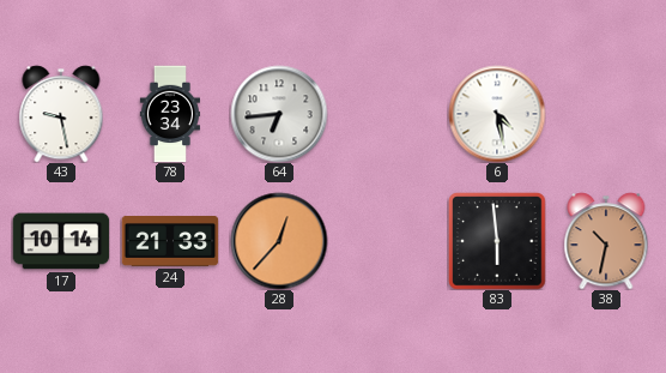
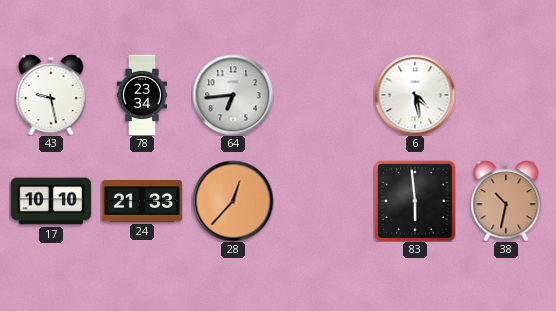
17: 10:14 -> 10:10
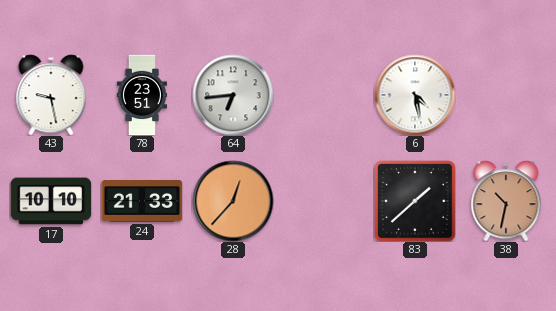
78: 23:34 -> 23:51
83: 5:59 -> 1:38
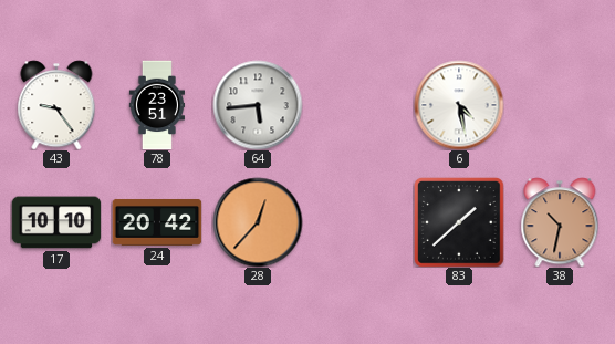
43: 9:28 -> 9:24
64: 6:44 -> 5:44
24: 21:33 -> 20:42
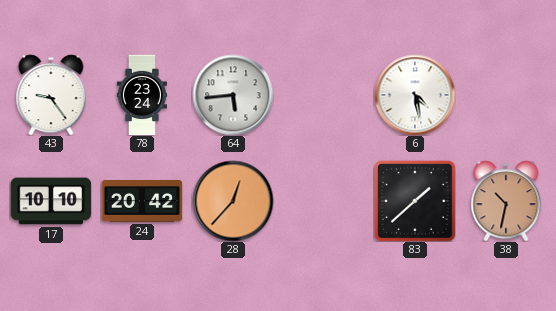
78: 23:51 -> 23:24
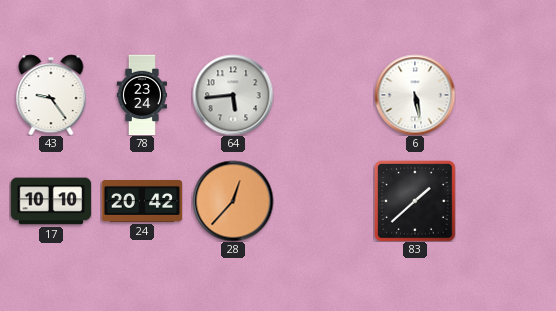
6: 4:28 -> 5:28
38: 10:32 -> none
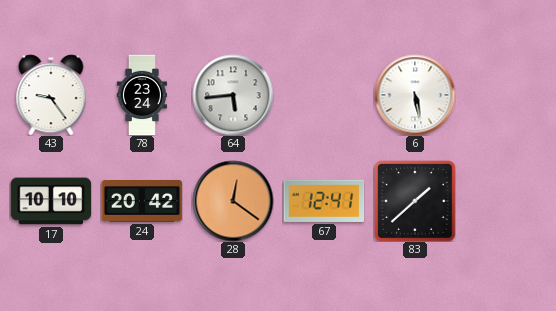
28: 12:37 -> 12:21
67: none -> 12:41
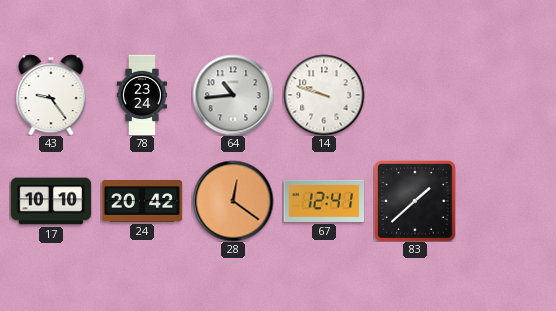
64: 5:44 -> 10:44
14: none -> 9:48
6: 5:28 -> none
